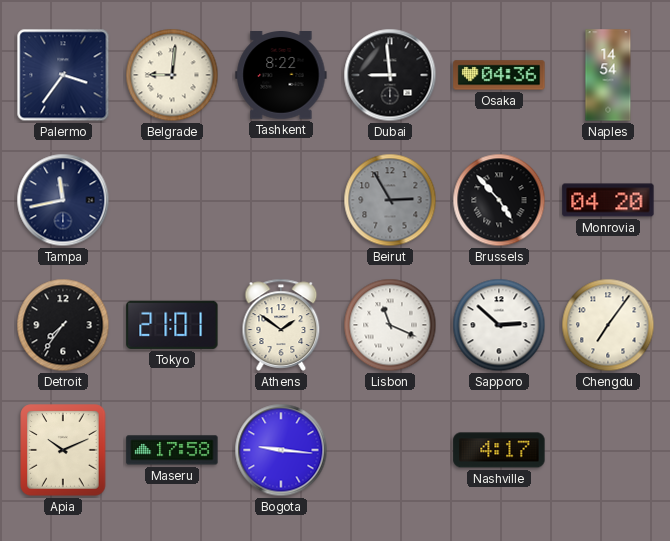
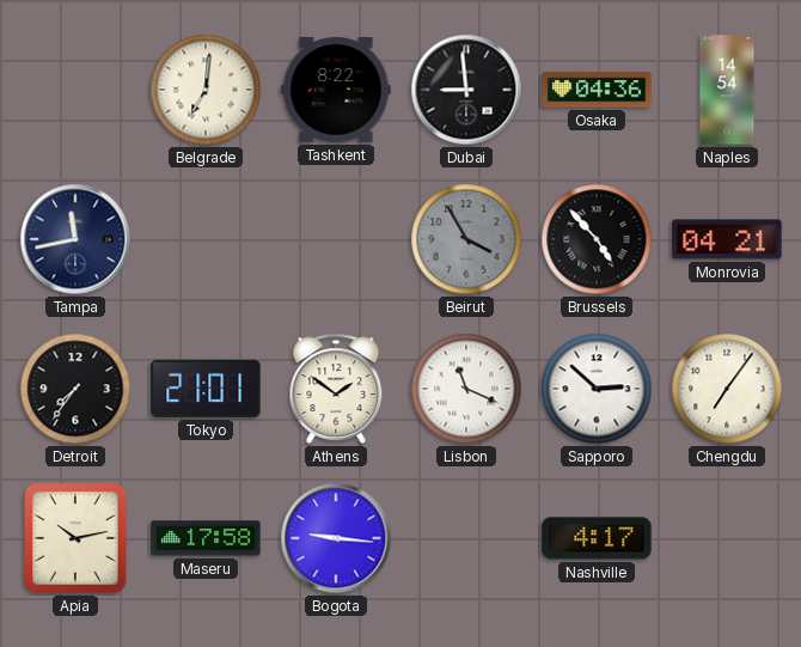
Palermo: 3:36 -> none
Belgrade: 9:01 -> 7:01
Beirut: 2:55 -> 3:55
Monrovia: 04:20 -> 04:21
Apia: 10:11 -> 10:13
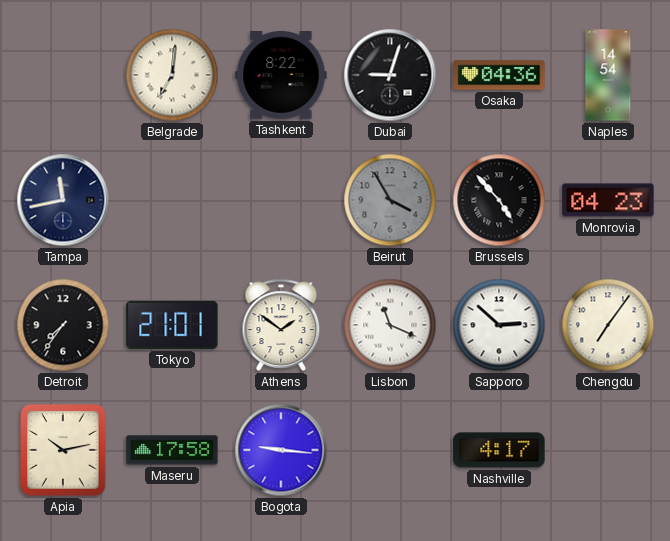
Dubai: 8:59 -> 9:03
Monrovia: 04:21 -> 04:23
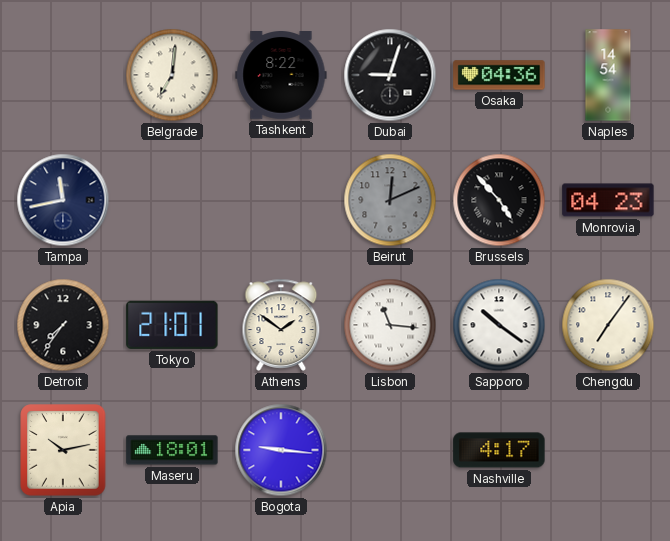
Beirut: 3:55 -> 12:11
Lisbon: 11:19 -> 11:16
Sapporo: 2:52 -> 10:21
Maseru: 17:58 -> 18:01
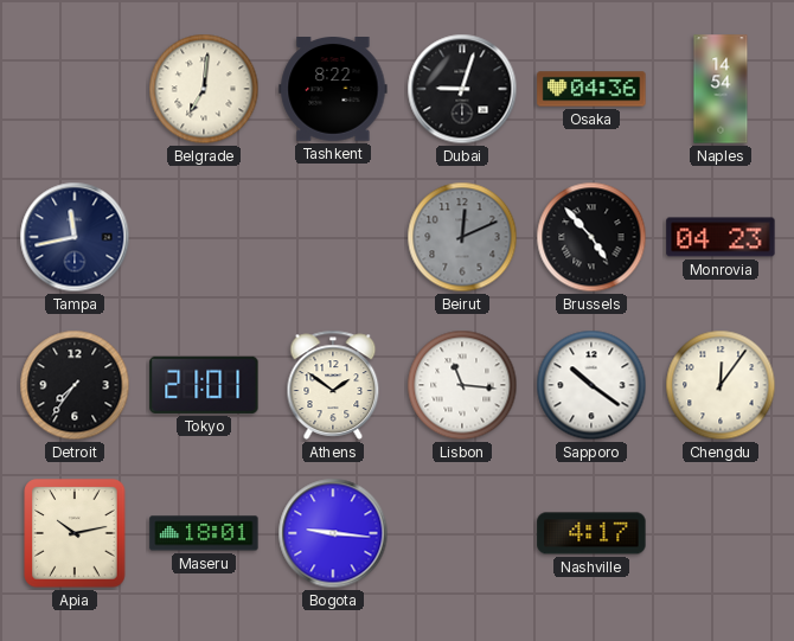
Chengdu: 7:06 -> 12:06
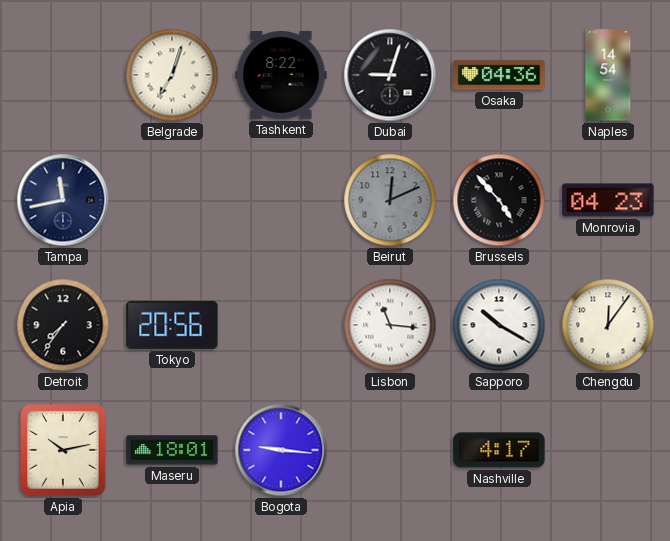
Belgrade: 7:01 -> 7:03
Tokyo: 21:01 -> 20:56
Athens: 1:51 -> none
Sapporo: 10:21 -> 10:20
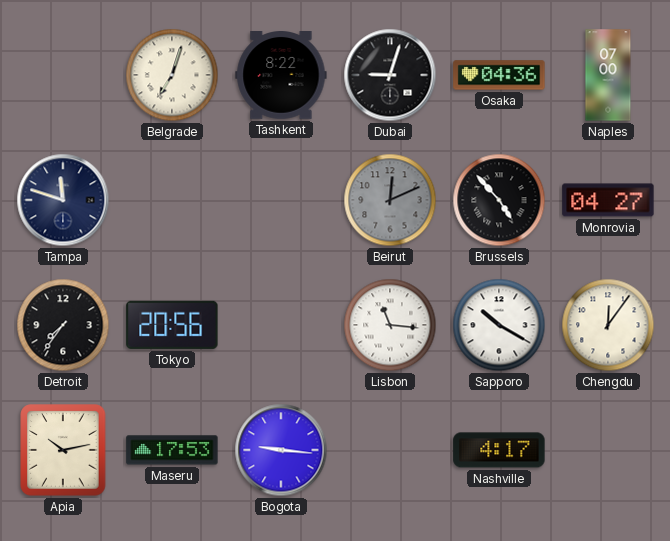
Naples: 14:54 -> 07:00
Tampa: 11:43 -> 11:48
Monrovia: 04:23 -> 04:27
Maseru: 18:01 -> 17:53
